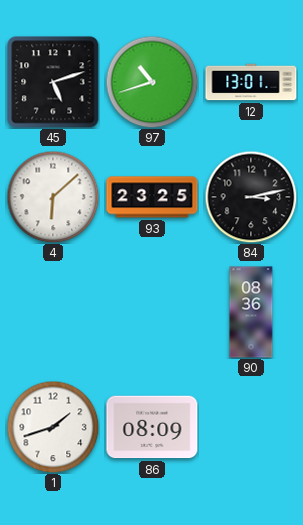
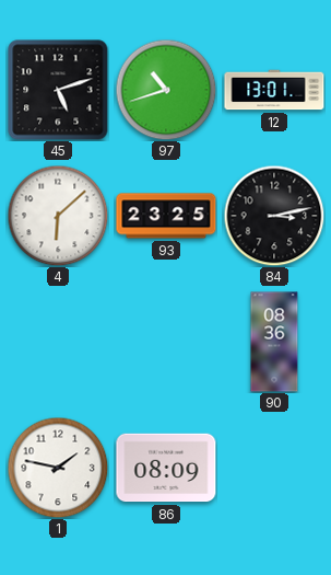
1: 1:42 -> 1:47
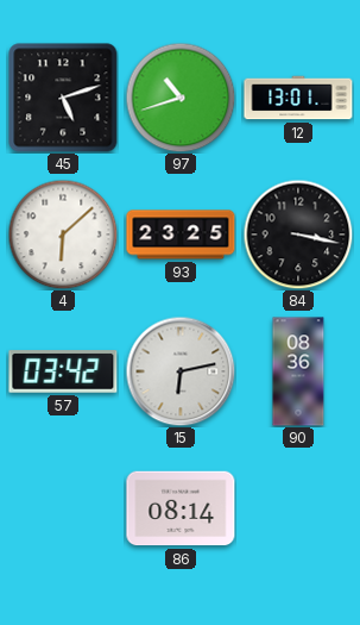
84: 3:13 -> 3:17
57: none -> 03:42
15: none -> 6:13
1: 1:47 -> none
86: 08:09 -> 08:14
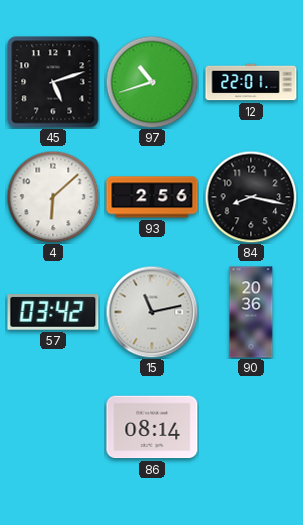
12: 13:01 -> 22:01
93: 23:25 -> 2:56
84: 3:17 -> 8:17
15: 6:13 -> 11:13
90: 08:36 -> 20:36
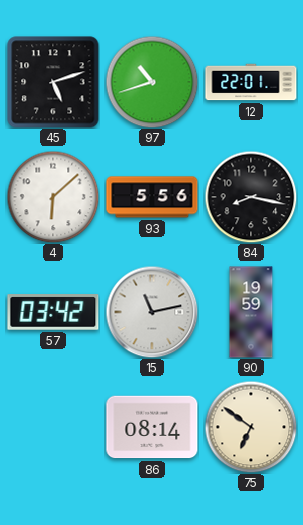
93: 2:56 -> 5:56
90: 20:36 -> 19:59
75: none -> 6:51
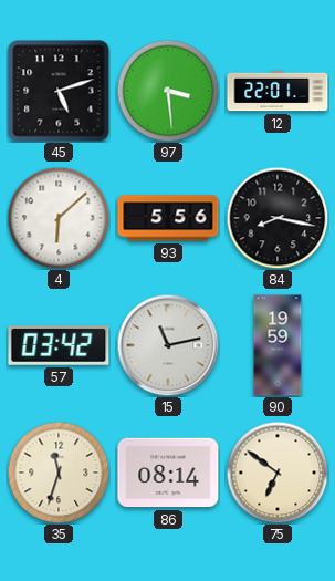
97: 10:42 -> 3:29
35: none -> 11:33
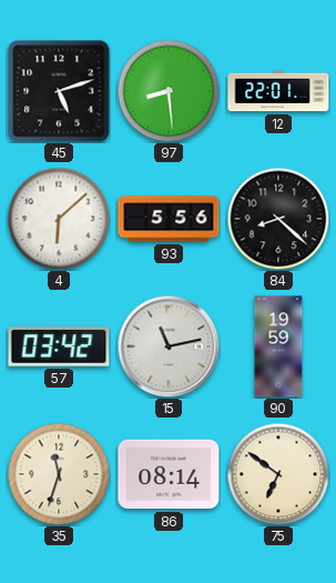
97: 3:29 -> 8:29
84: 8:17 -> 8:22
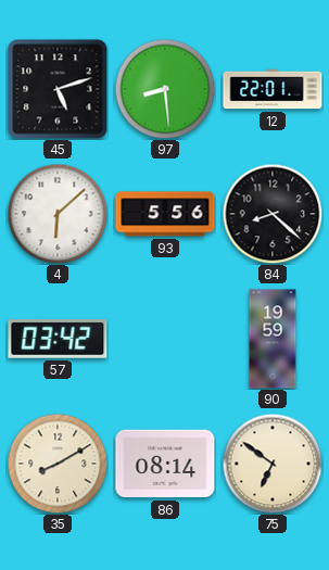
15: 11:13 -> none
35: 11:33 -> 8:10
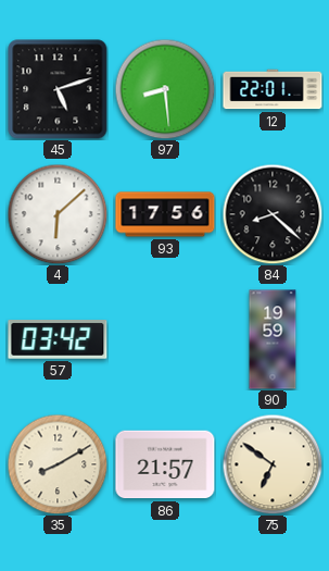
93: 5:56 -> 17:56
86: 08:14 -> 21:57
